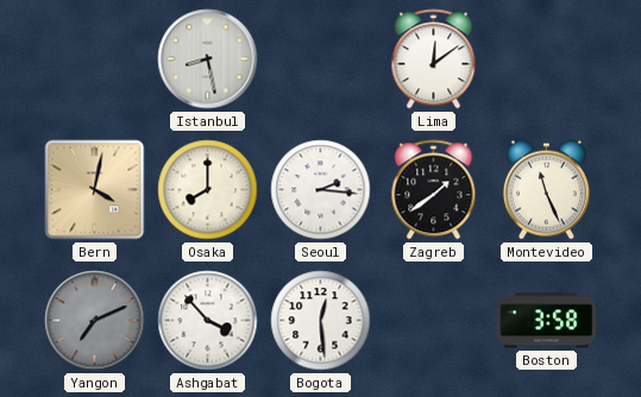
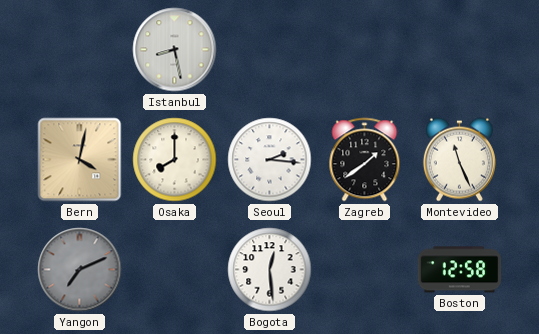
Lima: 12:09 -> none
Ashgabat: 3:53 -> none
Boston: 3:58 -> 12:58
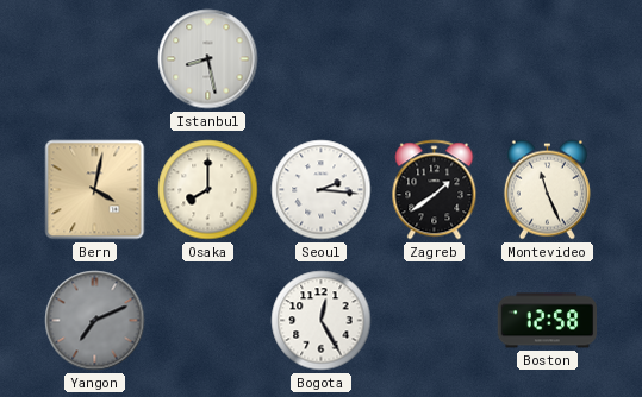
Bogota: 12:29 -> 12:25
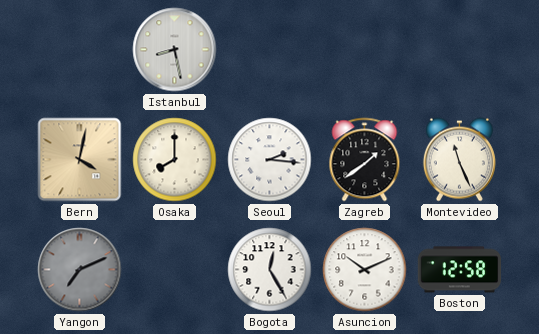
Asuncion: none -> 10:11
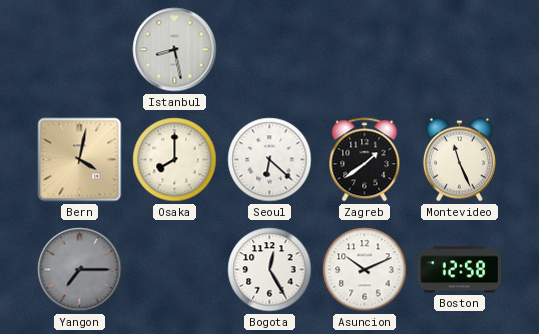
Seoul: 2:16 -> 6:22
Yangon: 7:11 -> 7:15
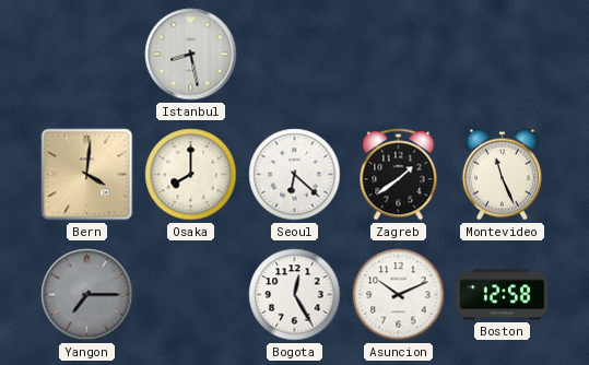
Bern: 4:02 -> 4:01
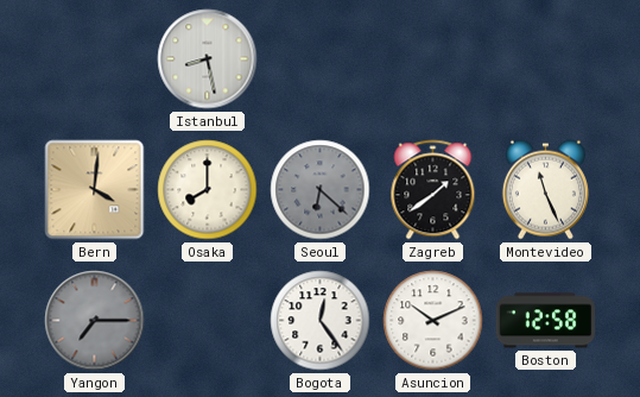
Seoul dial: white -> grey
Bogota: 12:25 -> 12:24
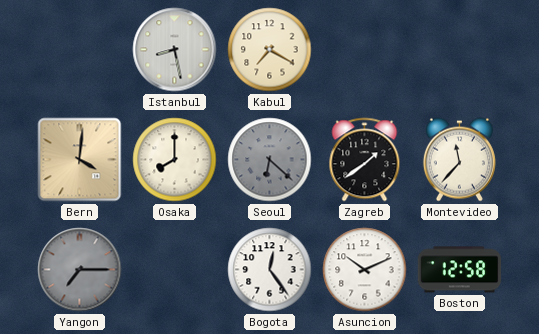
Kabul: none -> 7:20
Montevideo: 11:26 -> 11:37
